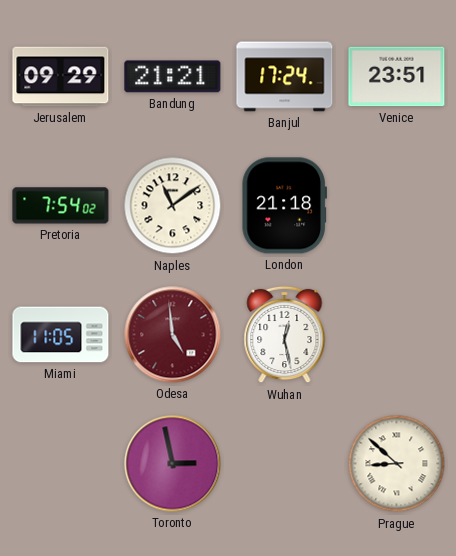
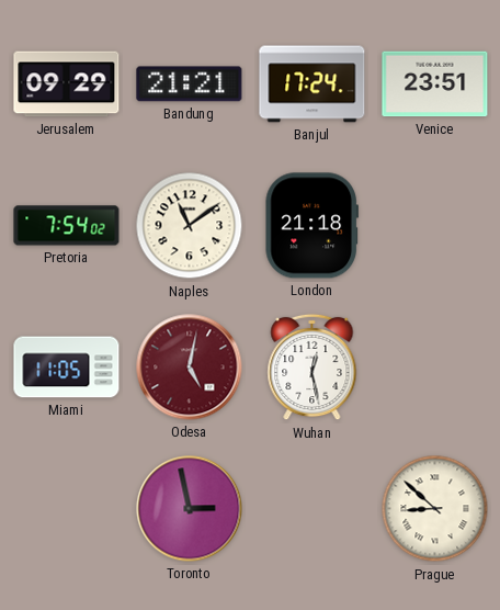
Odesa: 4:59 -> 5:02
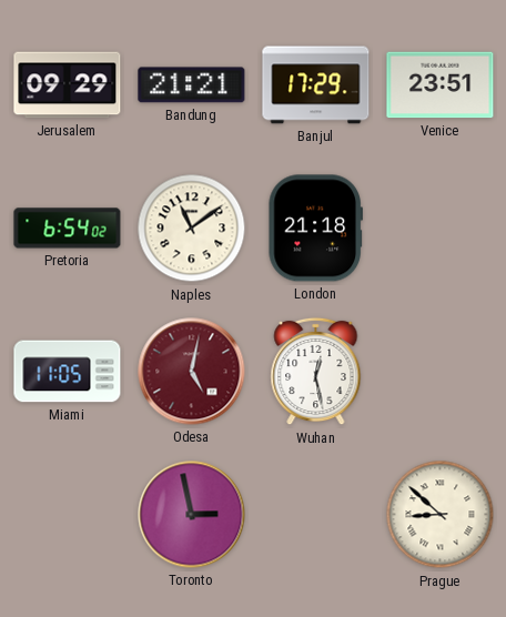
Banjul: 17:24 -> 17:29
Pretoria: 7:54 -> 6:54
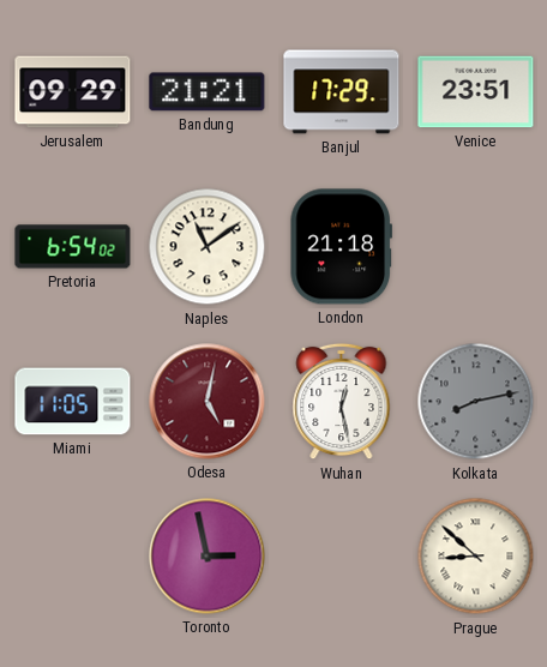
Kolkata: none -> 8:13
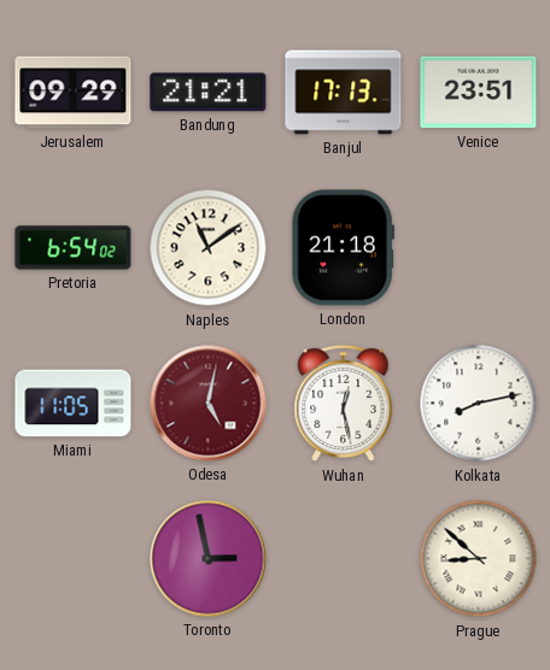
Banjul: 17:29 -> 17:13
Kolkata dial: grey -> white
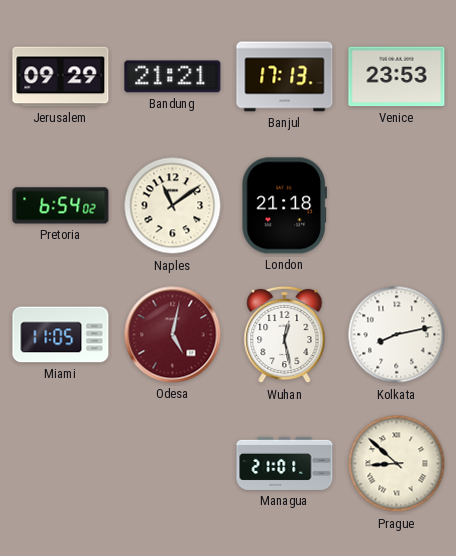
Venice: 23:51 -> 23:53
Toronto: 2:58 -> none
Managua: none -> 21:01
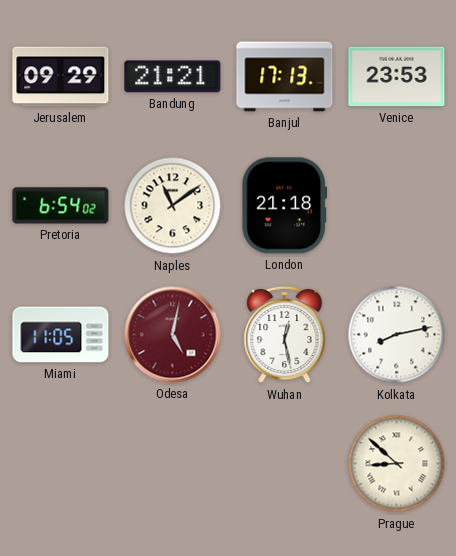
Managua: 21:01 -> none
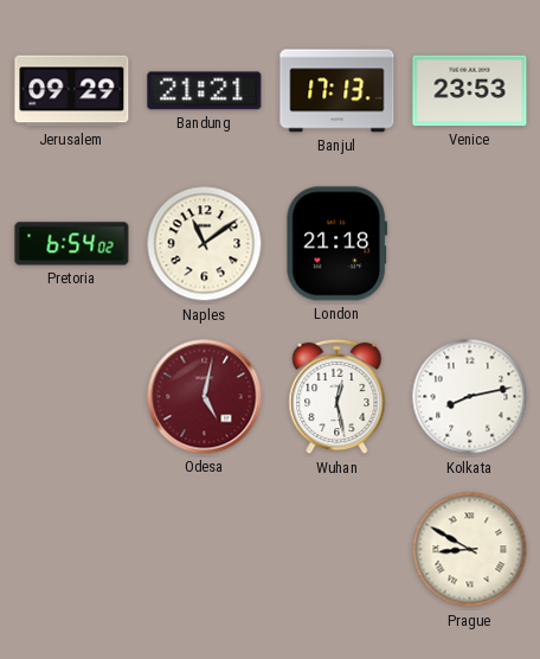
Miami: 11:05 -> none
Prague: 8:52 -> 8:50
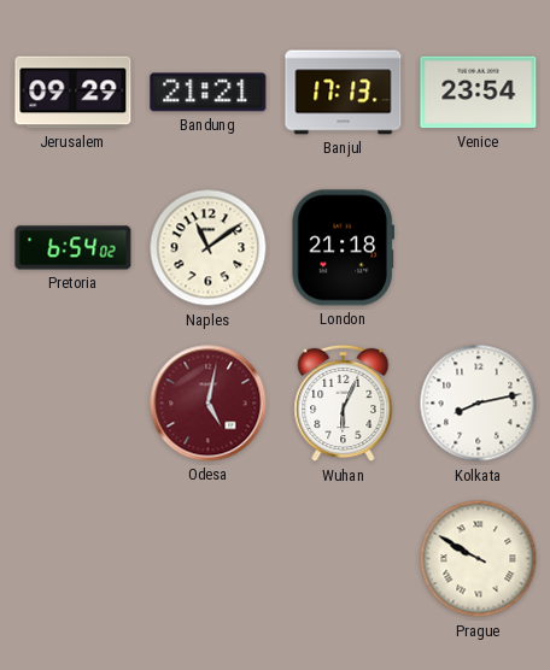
Venice: 23:53 -> 23:54
Wuhan: 12:28 -> 6:04
Prague: 8:50 -> 9:50
